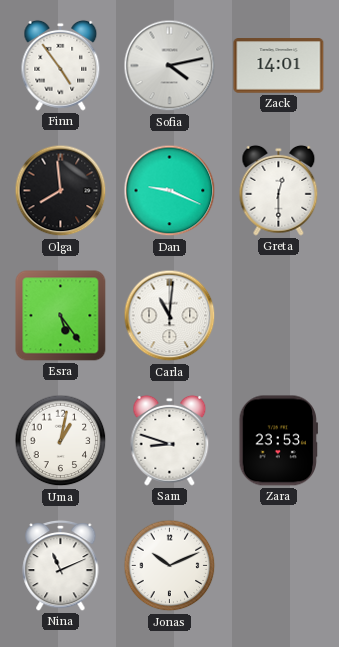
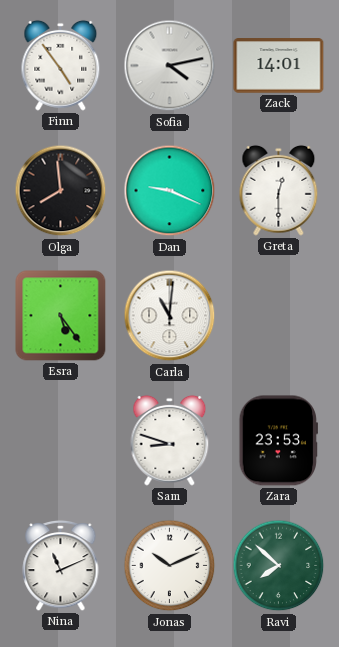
Uma: 1:02 -> none
Ravi: none -> 7:52
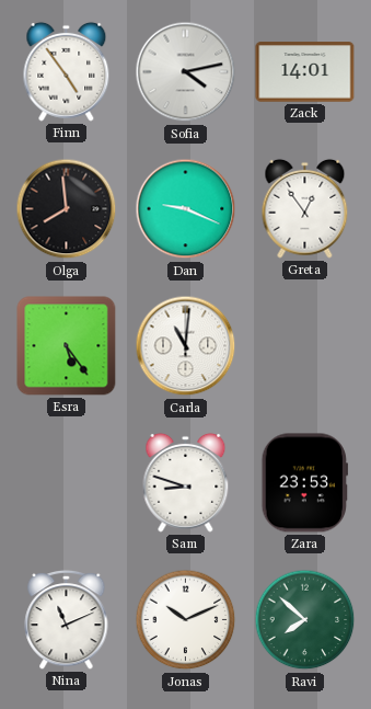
Greta: 12:30 -> 12:54
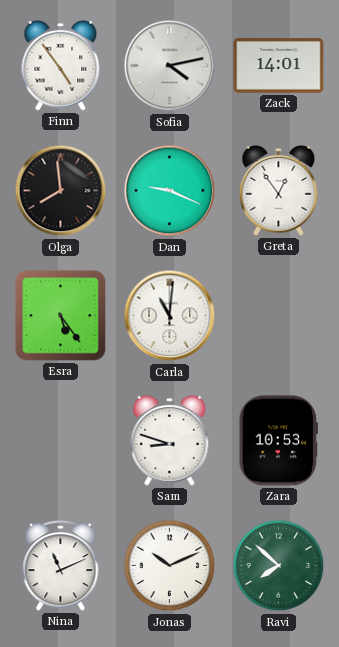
Zara: 23:53 -> 10:53
